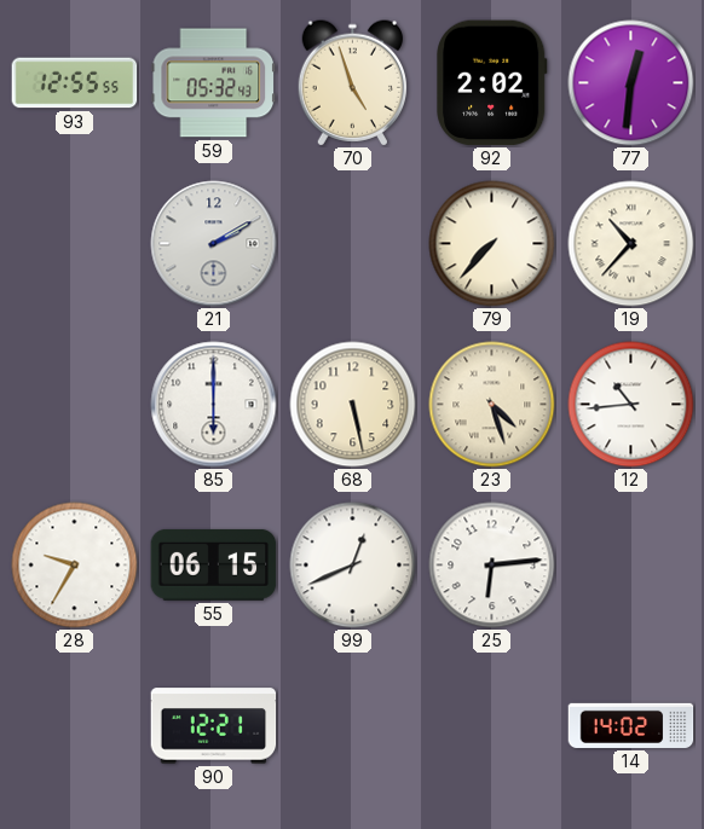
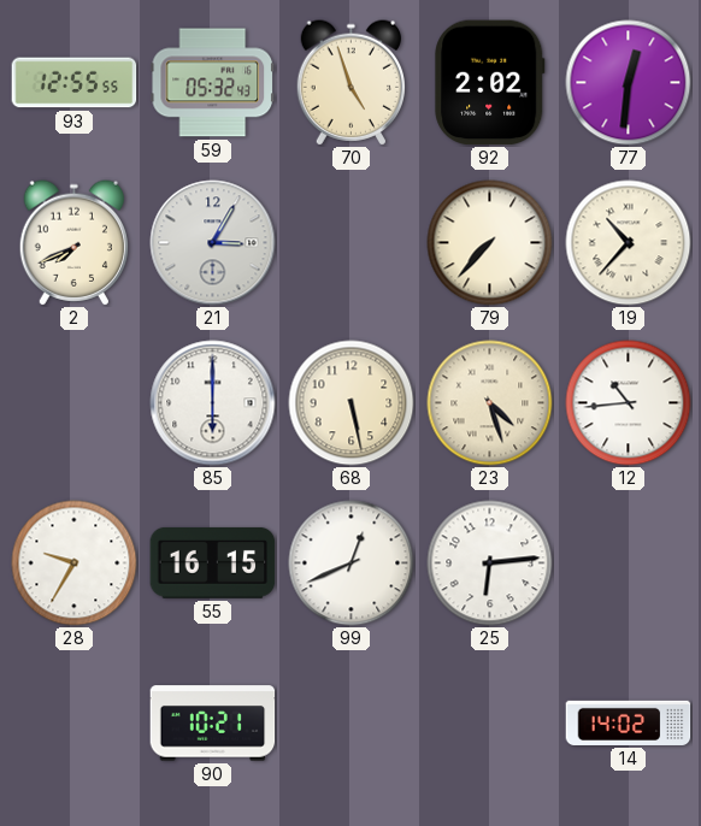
2: none -> 7:41
21: 2:10 -> 3:05
55: 06:15 -> 16:15
90: 12:21 -> 10:21
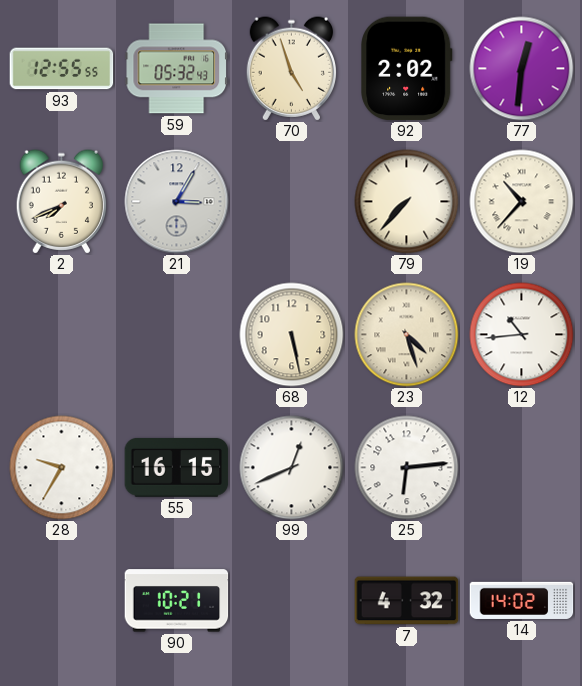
85: 6:00 -> none
7: none -> 4:32
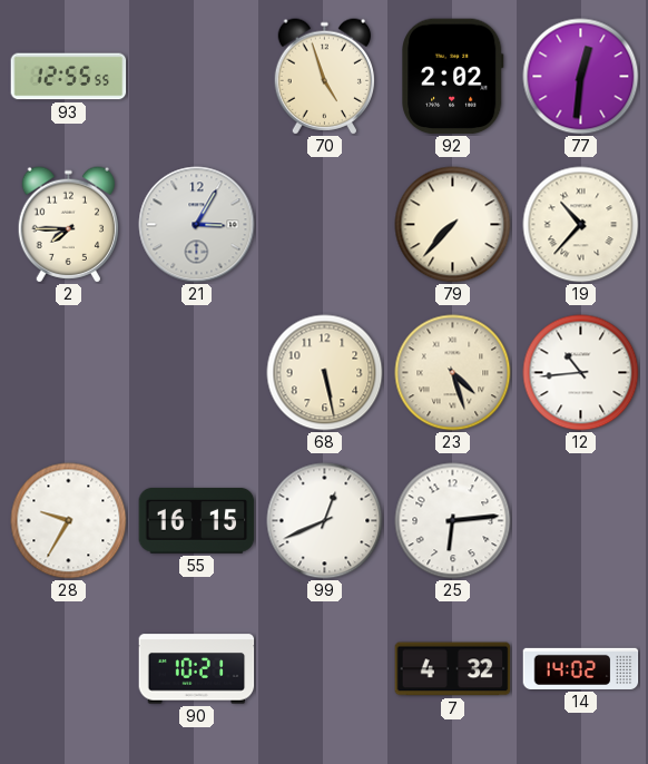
59: 05:32 -> none
2: 7:41 -> 7:45
